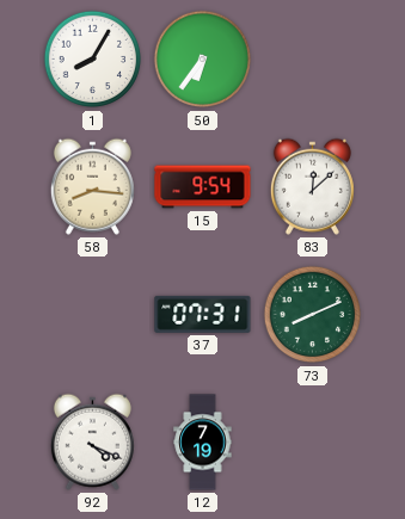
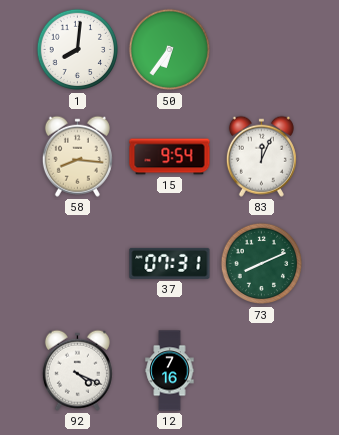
1: 8:05 -> 8:01
83: 12:08 -> 12:04
12: 7:19 -> 7:16
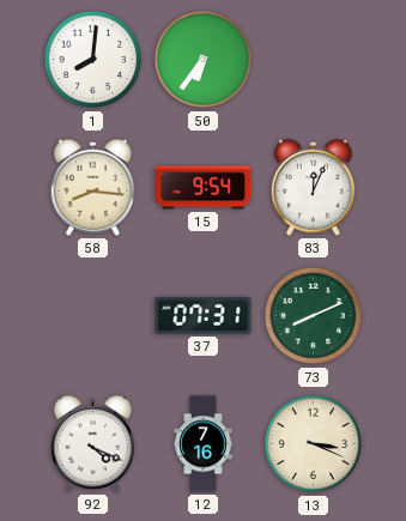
13: none -> 3:19
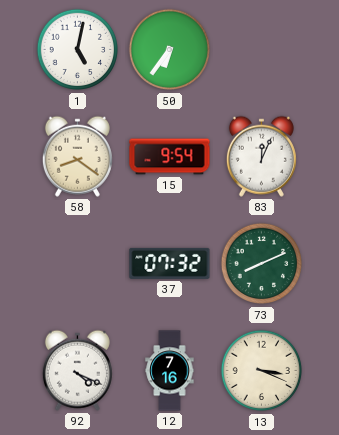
1: 8:01 -> 5:02
58: 8:16 -> 8:21
37: 07:31 -> 07:32
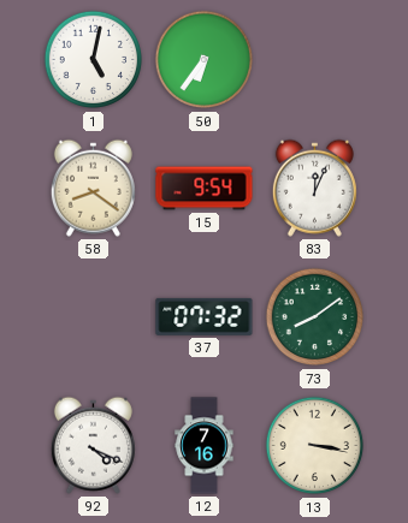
73: 8:11 -> 8:09
13: 3:19 -> 3:17
